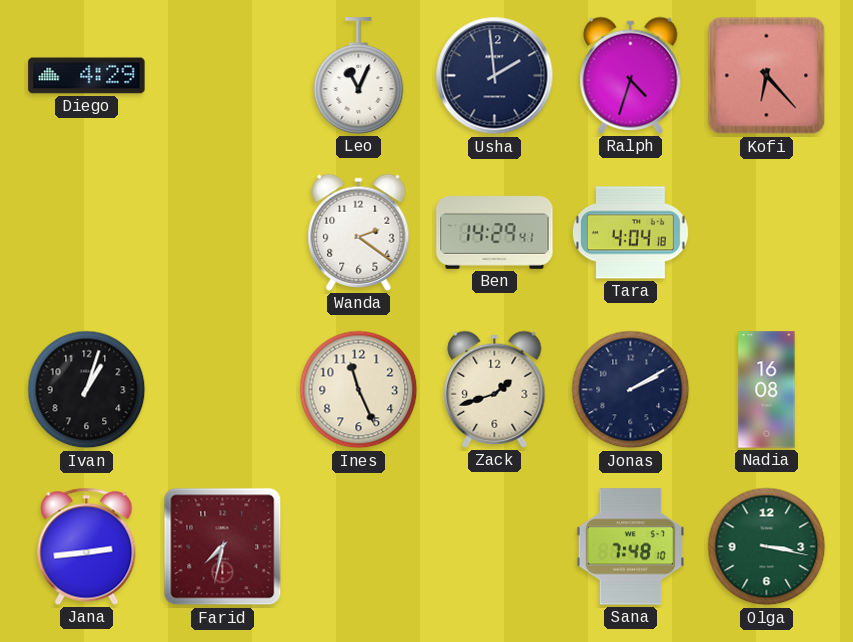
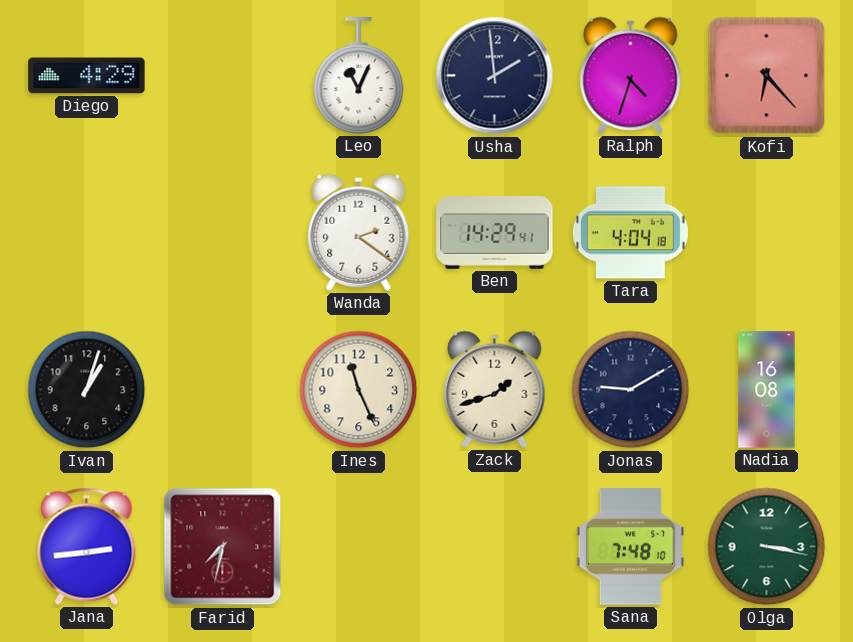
Jonas: 2:10 -> 9:10
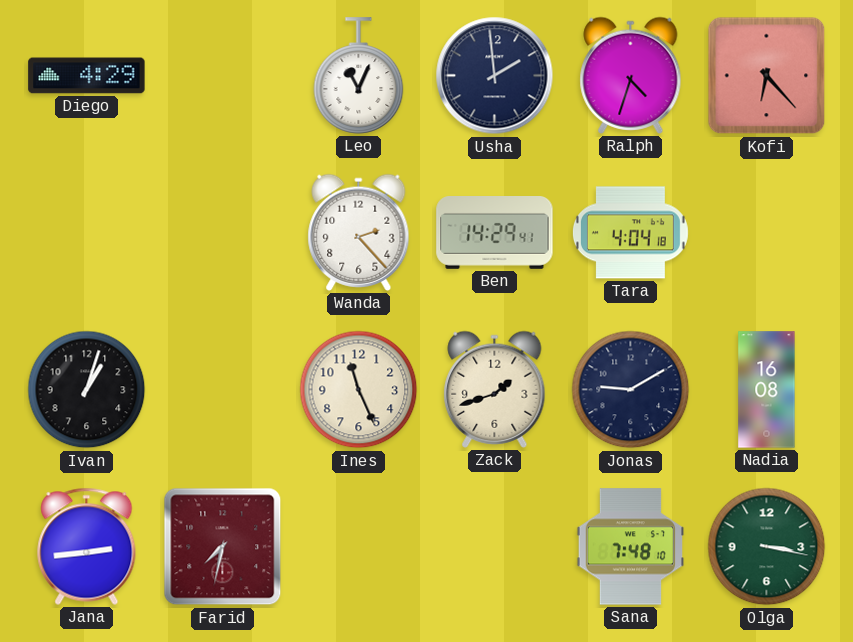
Wanda: 2:21 -> 2:23
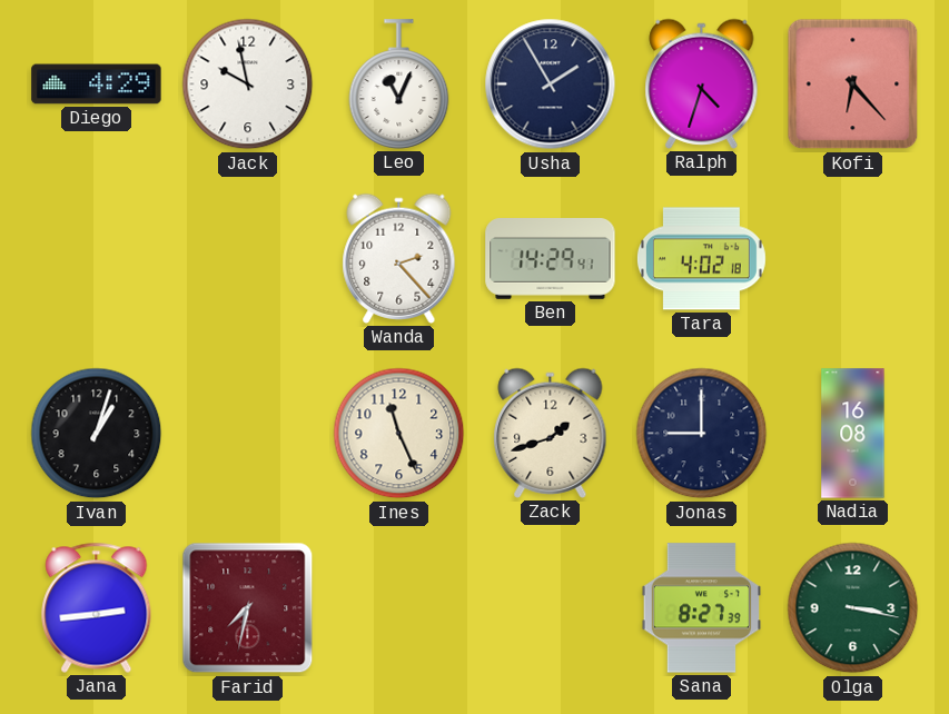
Jack: none -> 9:58
Usha: 1:59 -> 1:55
Tara: 4:04 -> 4:02
Jonas: 9:10 -> 9:00
Sana: 7:48 -> 8:27
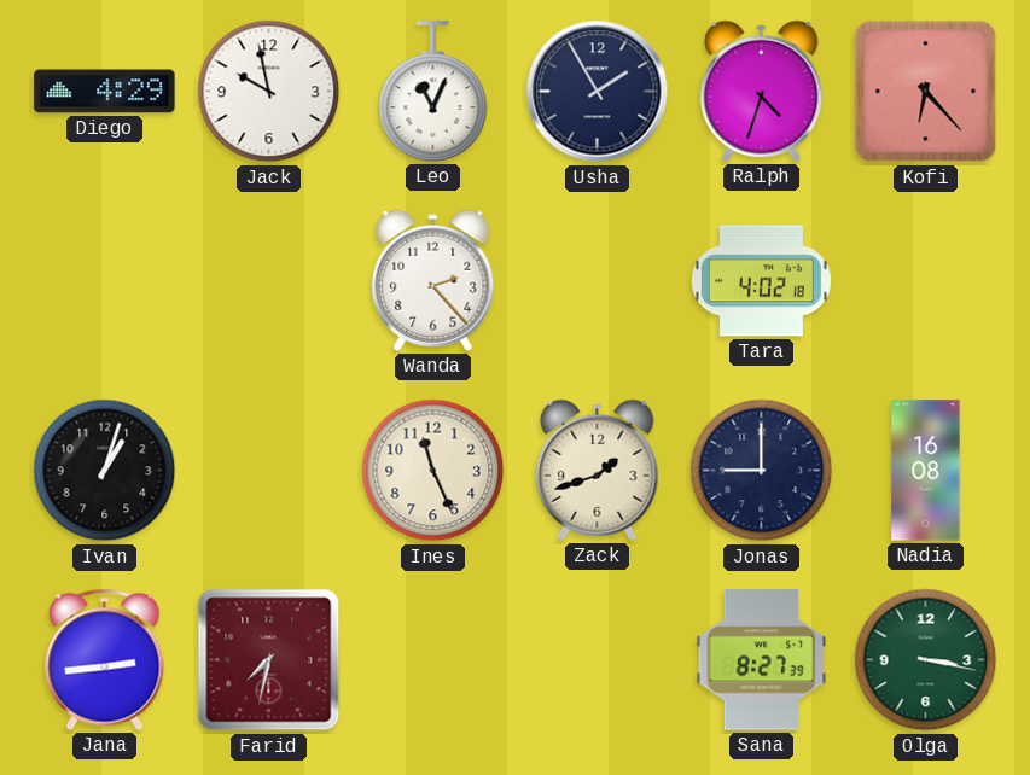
Ben: 14:29 -> none
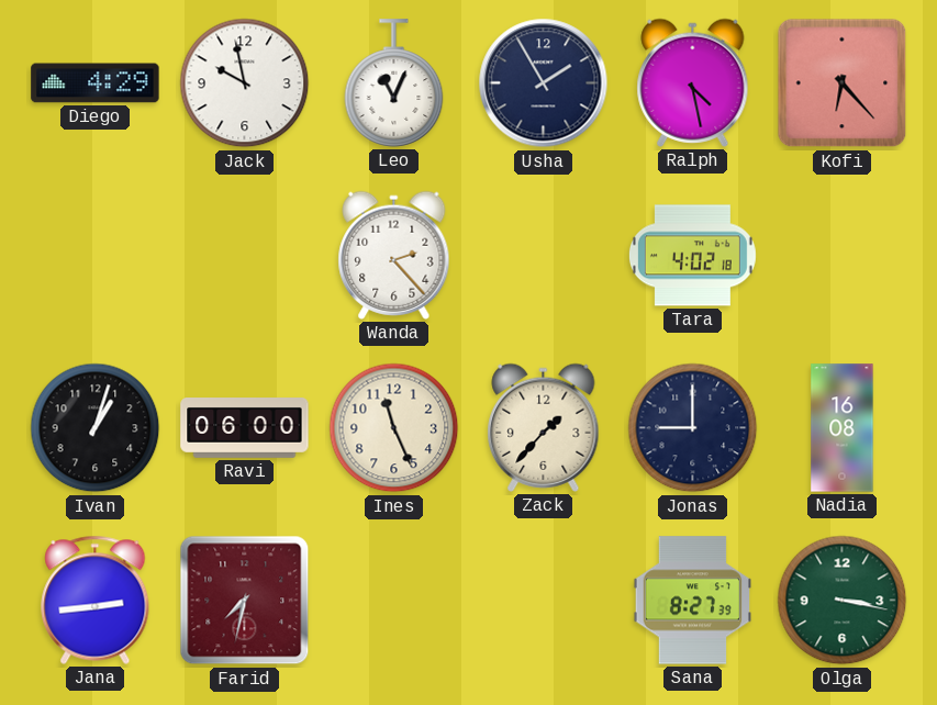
Ralph: 4:33 -> 4:28
Ravi: none -> 06:00
Zack: 1:42 -> 1:37
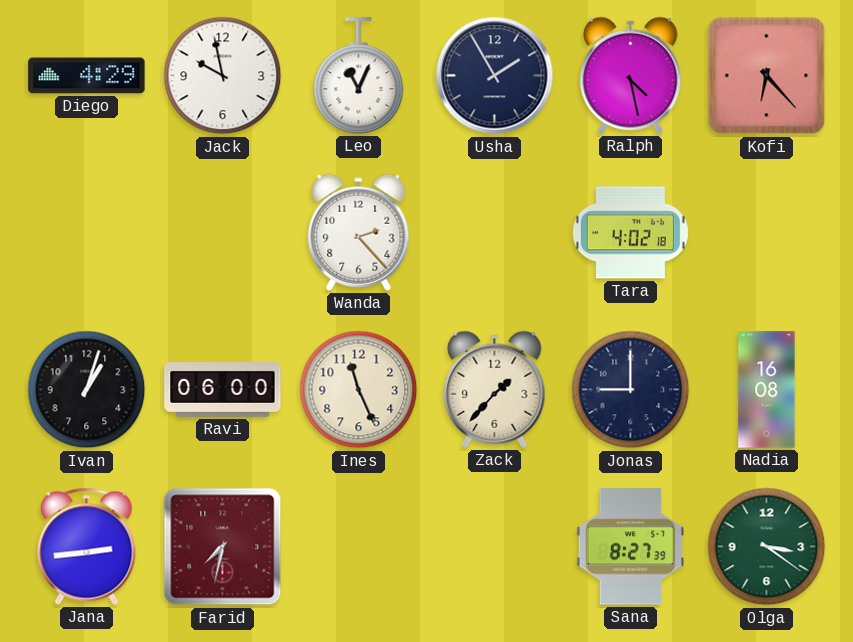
Olga: 3:17 -> 3:21
